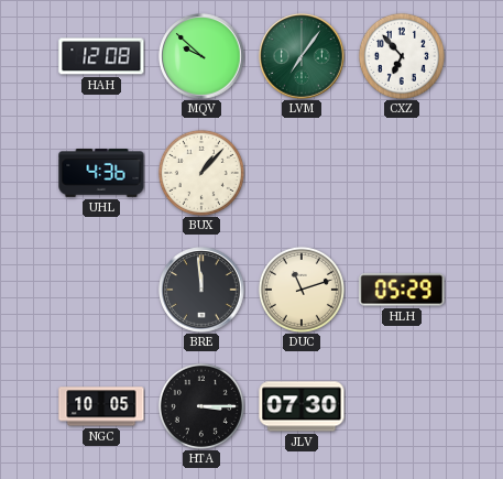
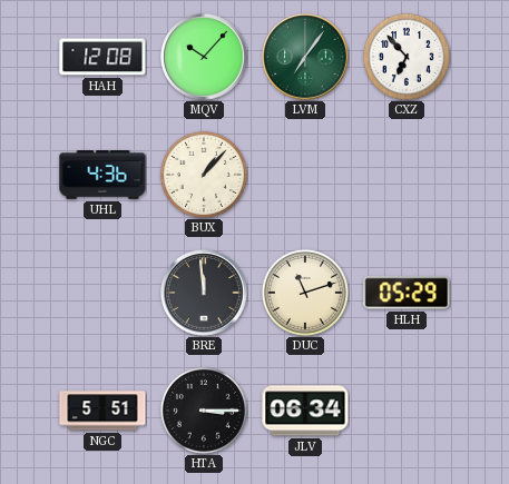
MQV: 9:52 -> 10:07
NGC: 10:05 -> 5:51
JLV: 07:30 -> 06:34
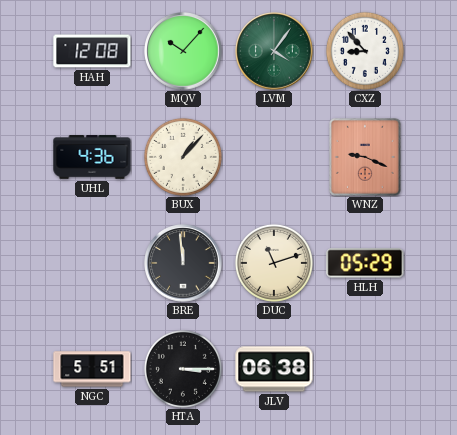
LVM: 7:06 -> 4:06
CXZ: 6:53 -> 8:53
WNZ: none -> 9:19
JLV: 06:34 -> 06:38
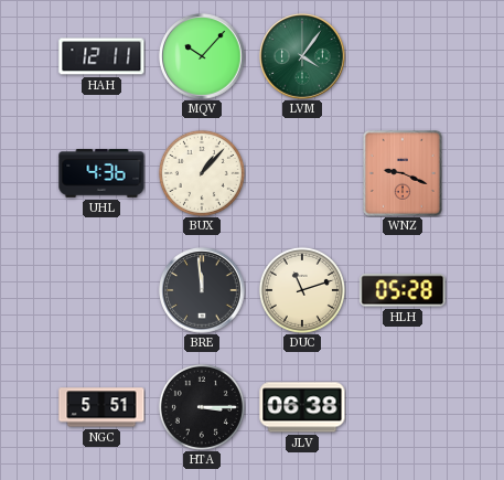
HAH: 12:08 -> 12:11
CXZ: 8:53 -> none
HLH: 05:29 -> 05:28
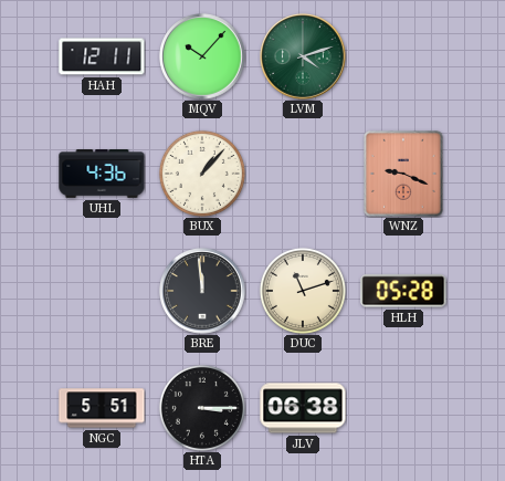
LVM: 4:06 -> 4:12
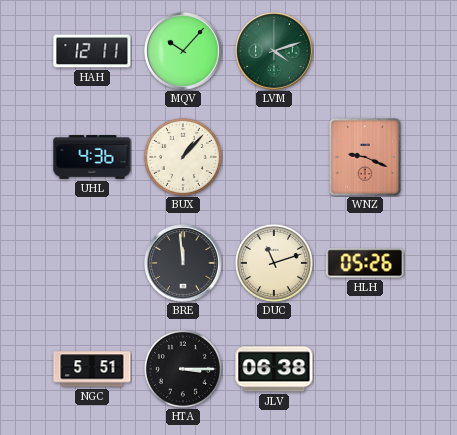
HLH: 05:28 -> 05:26
